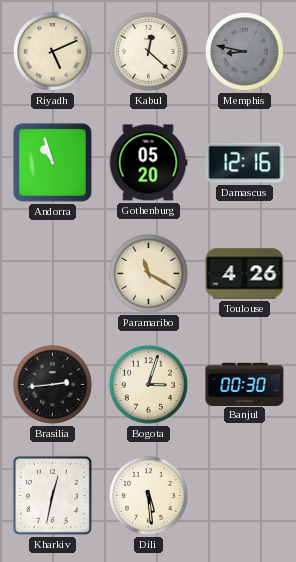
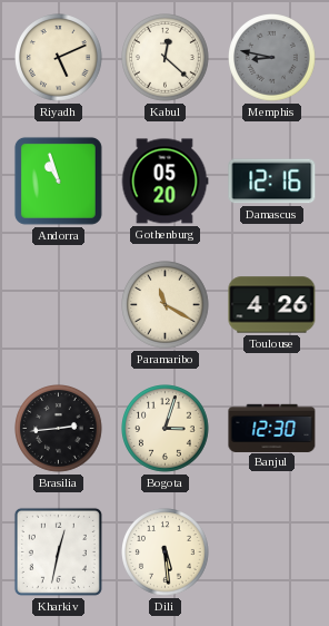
Banjul: 00:30 -> 12:30
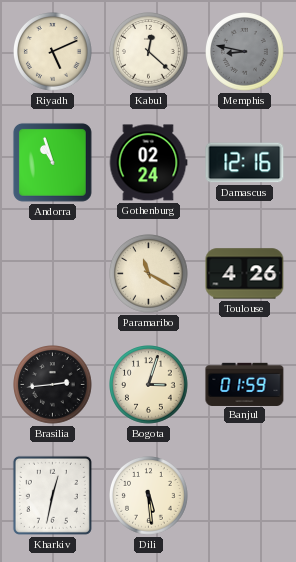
Gothenburg: 05:20 -> 02:24
Banjul: 12:30 -> 01:59
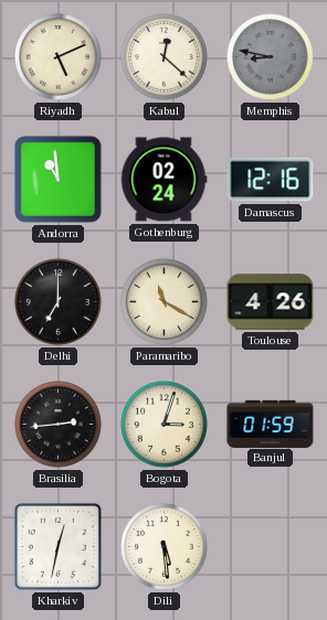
Andorra: 10:57 -> 10:59
Delhi: none -> 7:00
